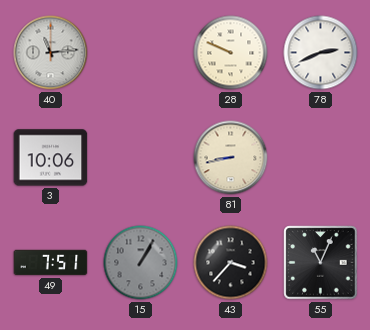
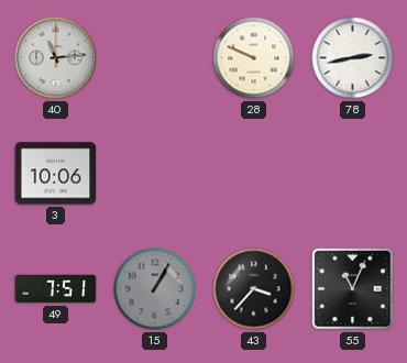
78: 2:41 -> 2:43
81: 8:43 -> none
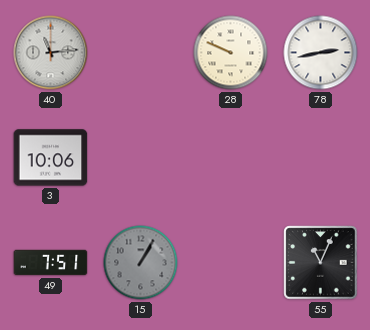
43: 3:37 -> none
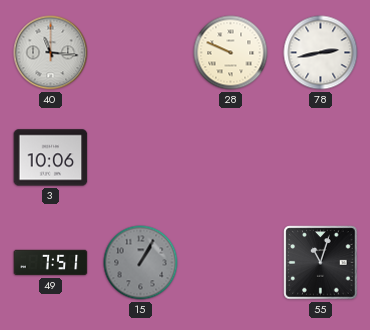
40: 11:14 -> 11:16
55: 11:04 -> 11:03
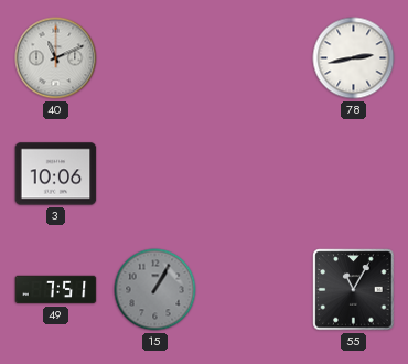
40: 11:16 -> 11:11
28: 9:49 -> none
55: 11:03 -> 11:05
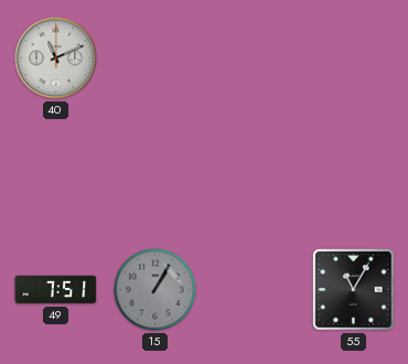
78: 2:43 -> none
3: 10:06 -> none
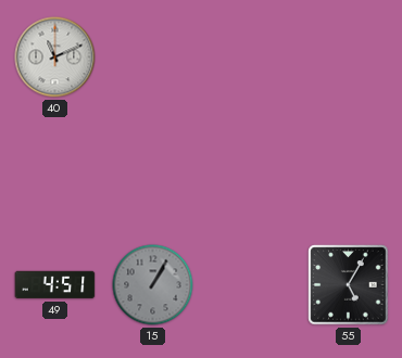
49: 7:51 -> 4:51
55: 11:05 -> 5:05
